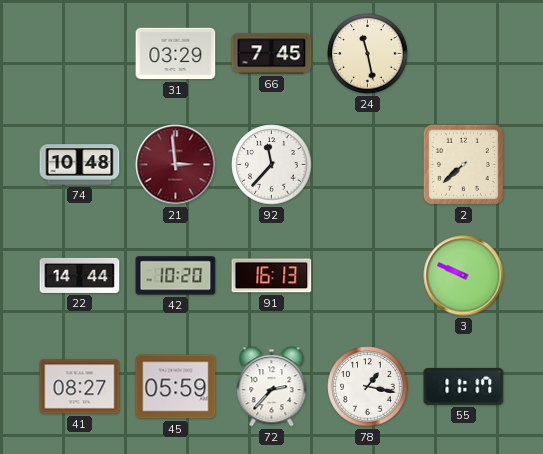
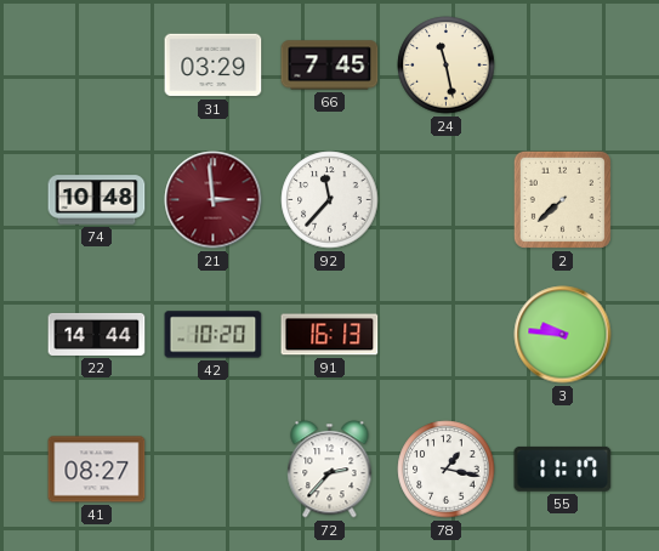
3: 9:49 -> 9:46
45: 05:59 -> none
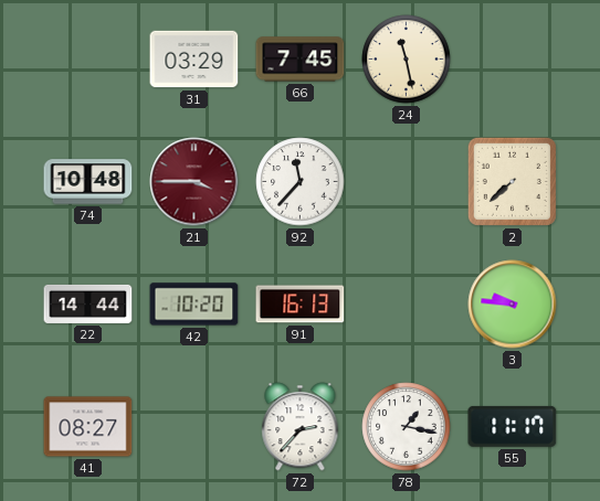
21: 2:59 -> 3:45
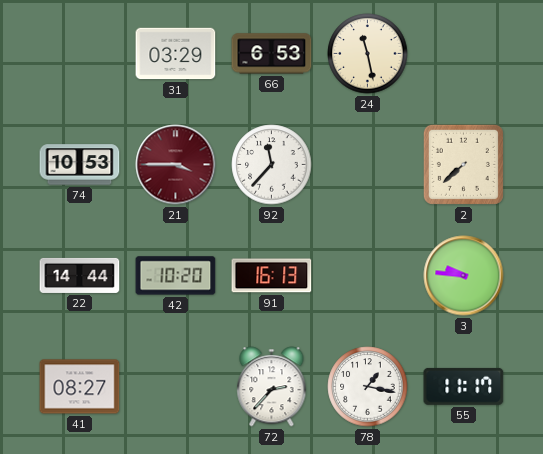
66: 7:45 -> 6:53
74: 10:48 -> 10:53
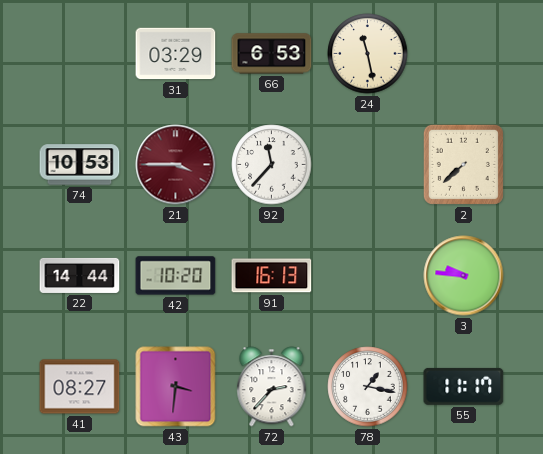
43: none -> 3:31
